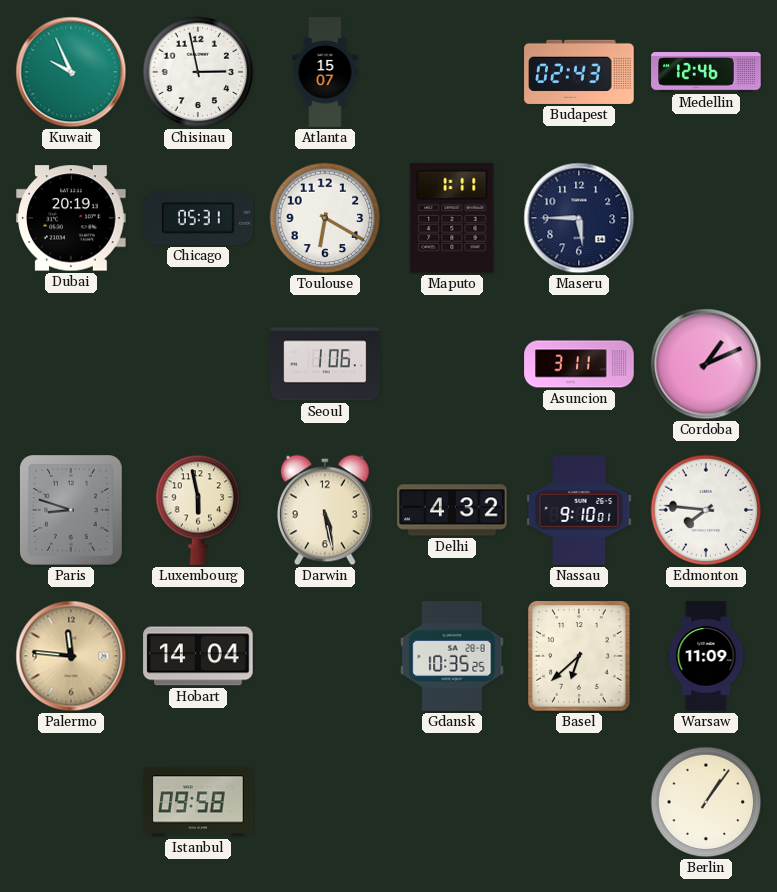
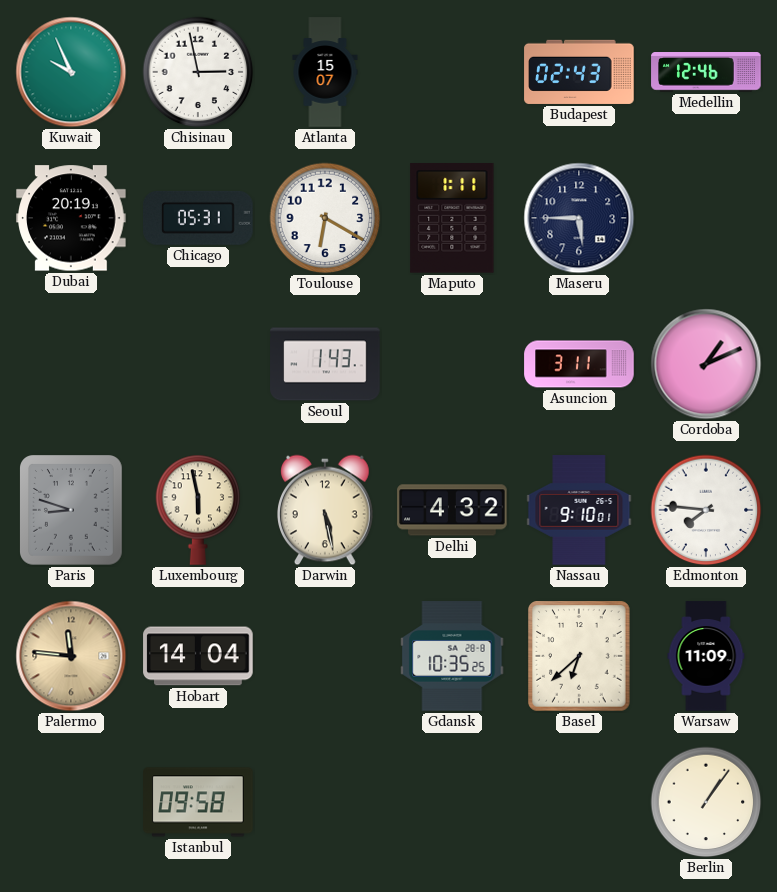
Seoul: 1:06 -> 1:43
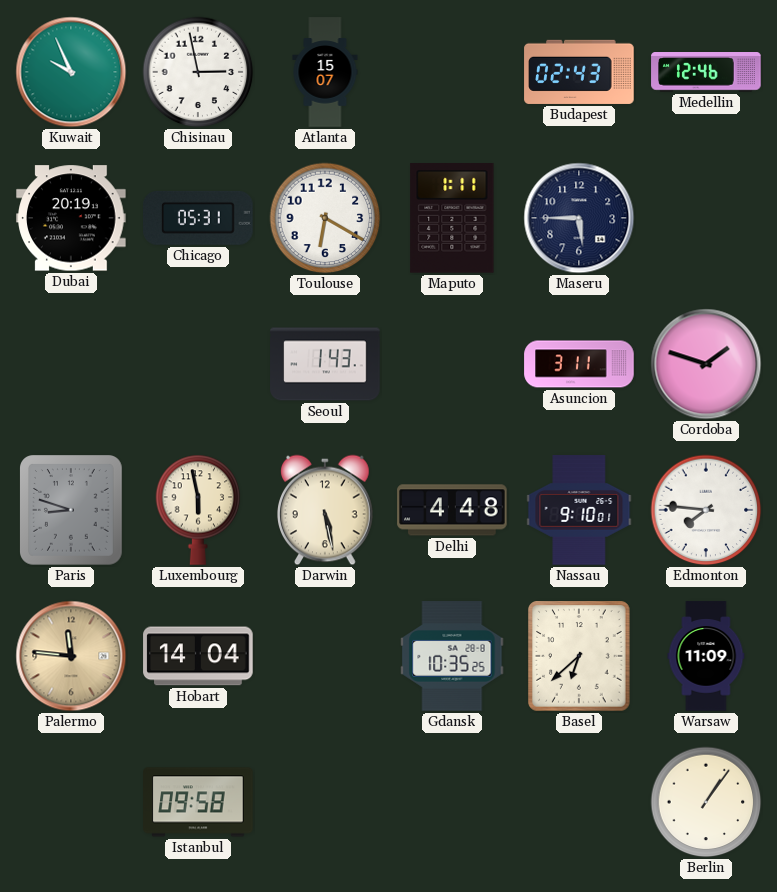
Cordoba: 1:11 -> 1:48
Delhi: 4:32 -> 4:48
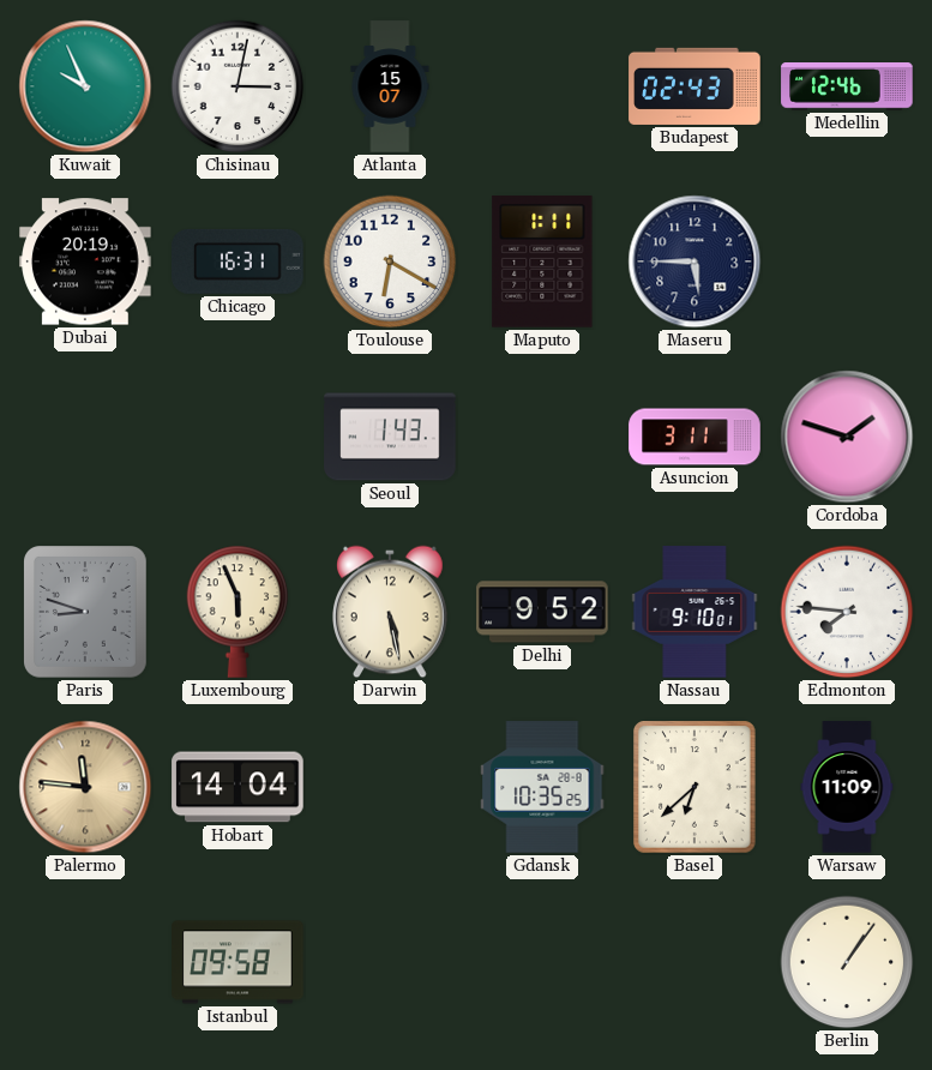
Chisinau: 2:58 -> 3:02
Chicago: 05:31 -> 16:31
Luxembourg: 5:58 -> 5:56
Delhi: 4:48 -> 9:52
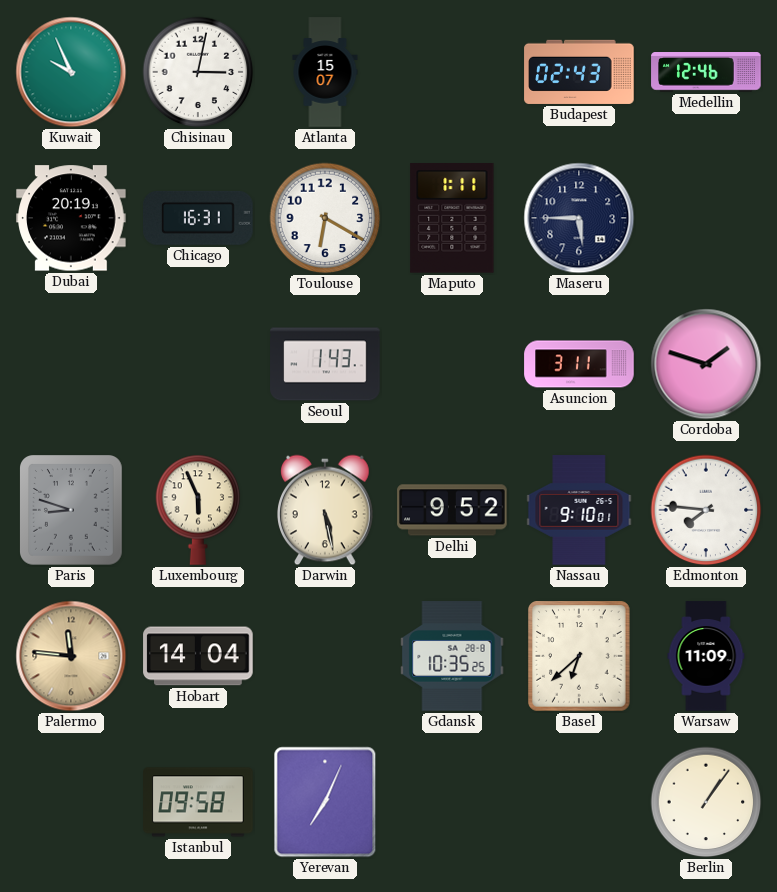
Yerevan: none -> 7:04
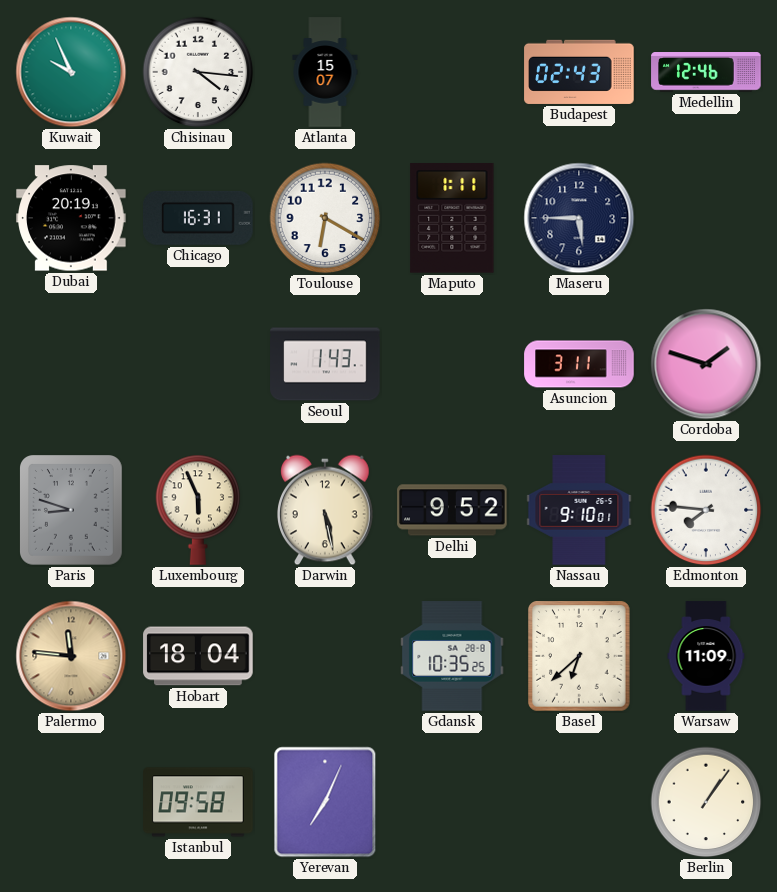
Chisinau: 3:02 -> 4:16
Hobart: 14:04 -> 18:04
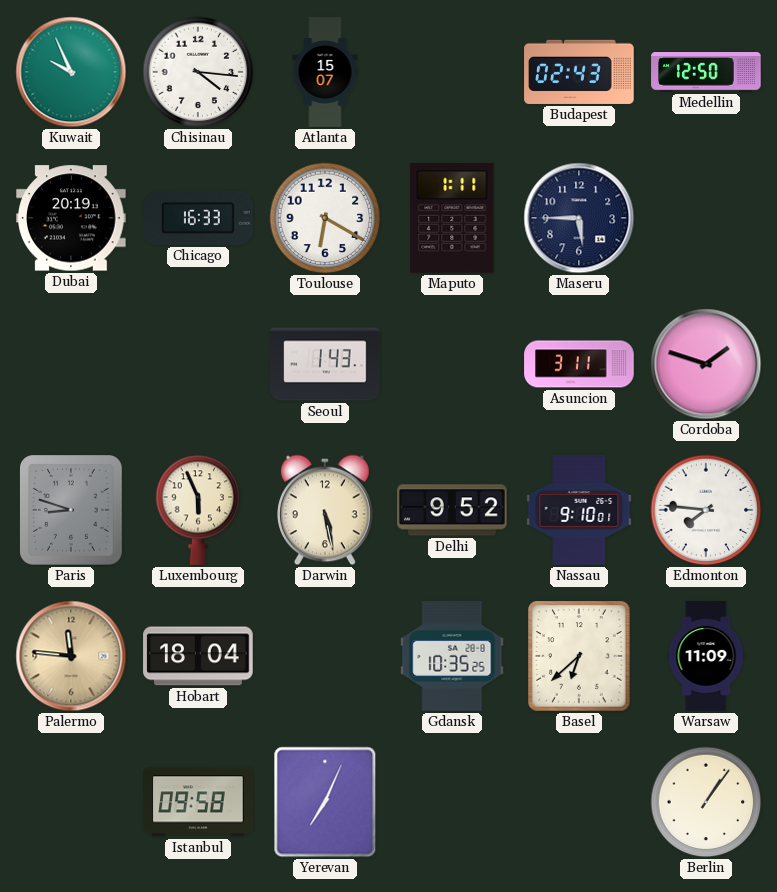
Medellin: 12:46 -> 12:50
Chicago: 16:31 -> 16:33
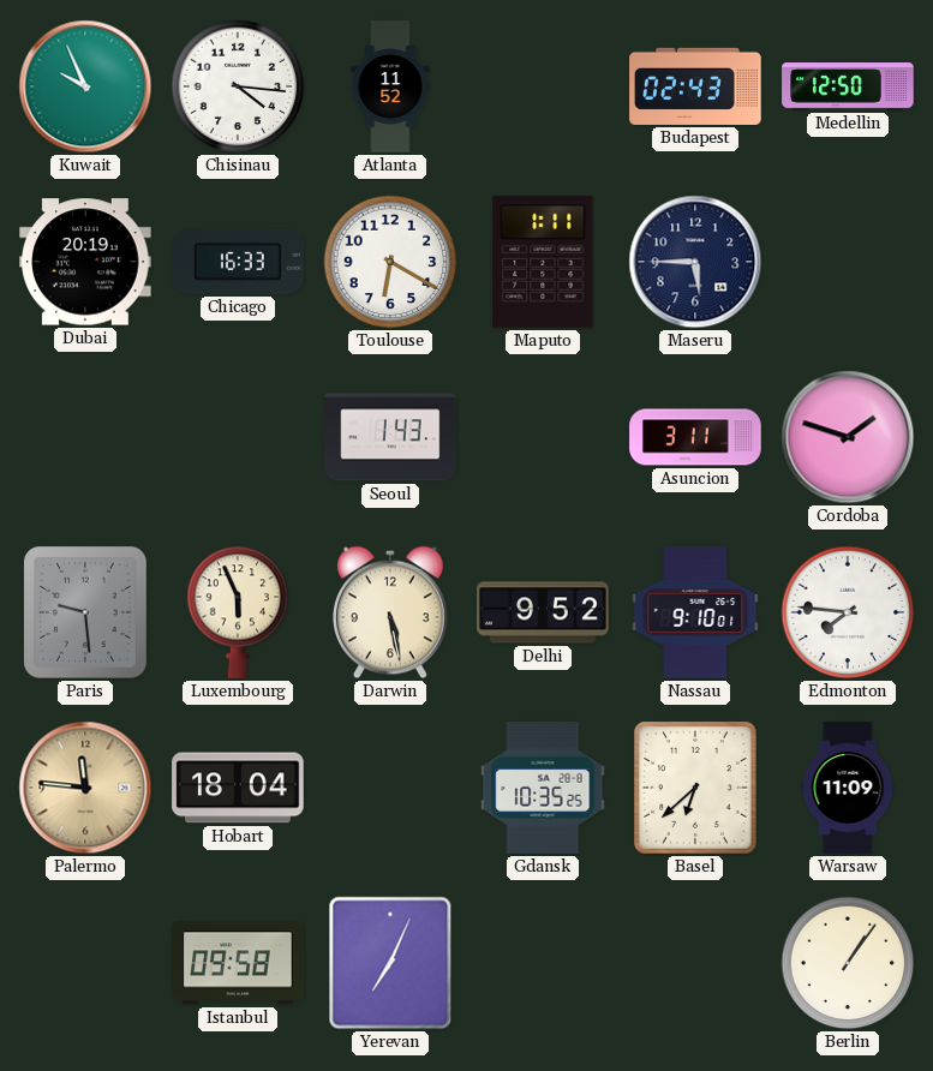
Atlanta: 15:07 -> 11:52
Paris: 8:48 -> 9:29
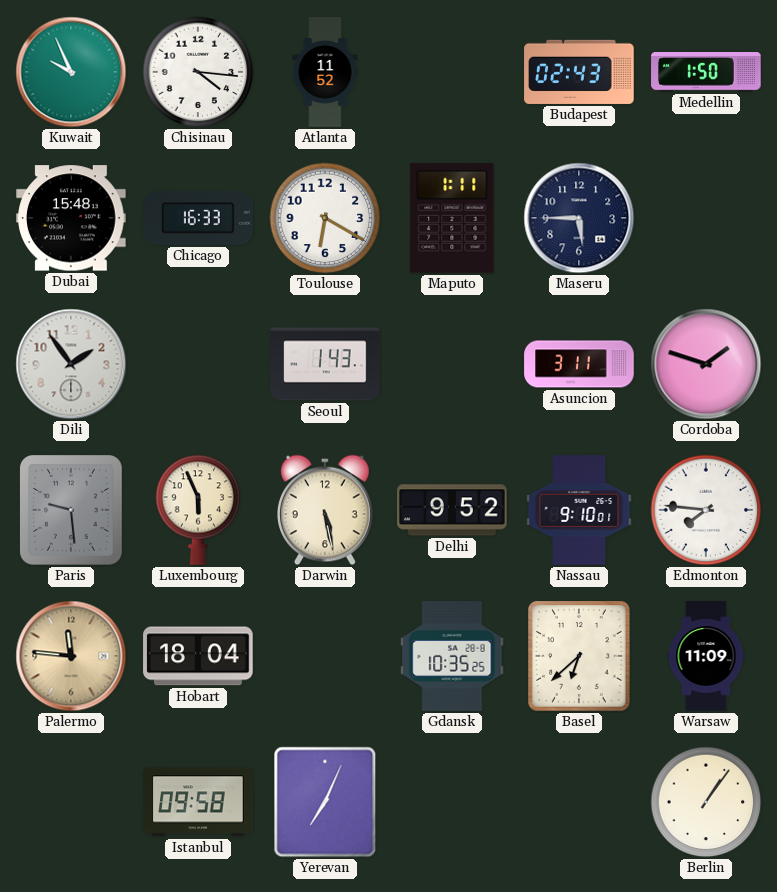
Medellin: 12:50 -> 1:50
Dubai: 20:19 -> 15:48
Dili: none -> 1:54
